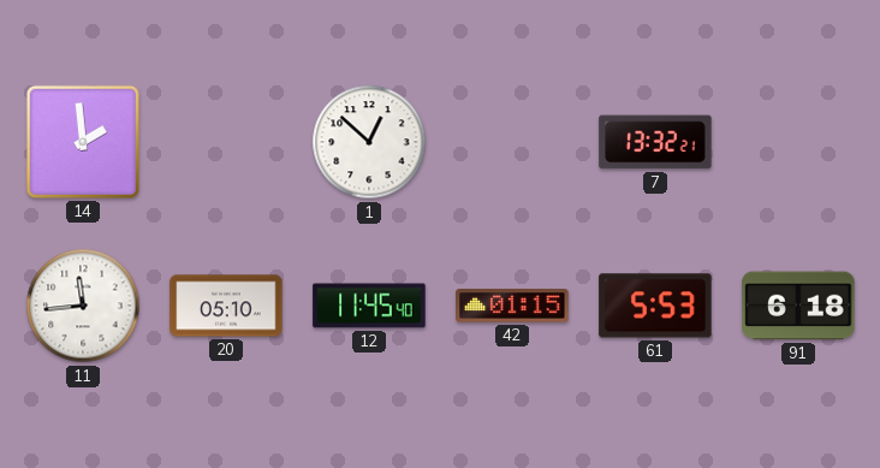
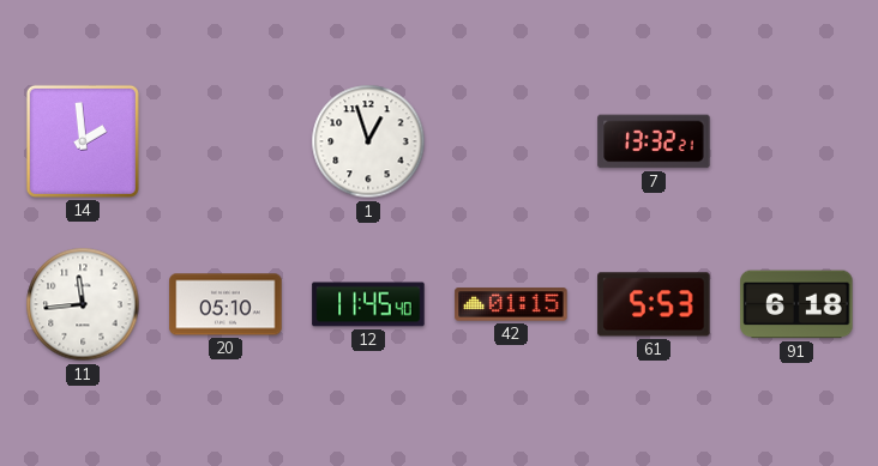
1: 12:52 -> 12:57
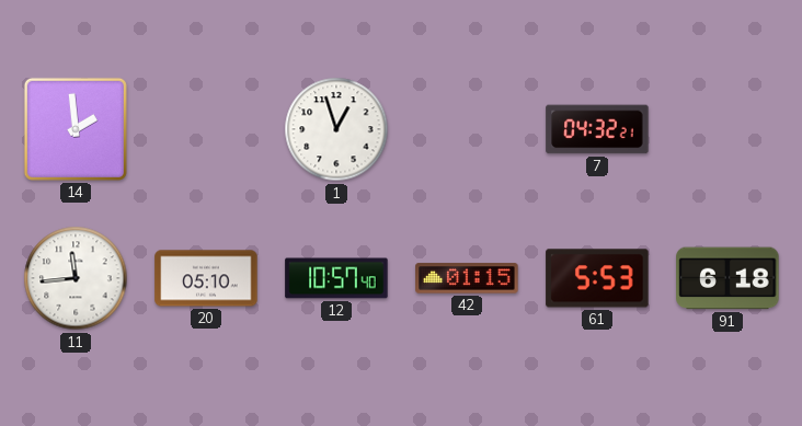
7: 13:32 -> 04:32
12: 11:45 -> 10:57
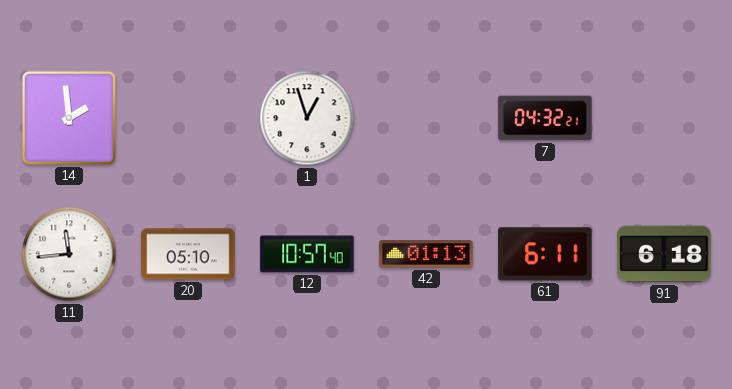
42: 01:15 -> 01:13
61: 5:53 -> 6:11
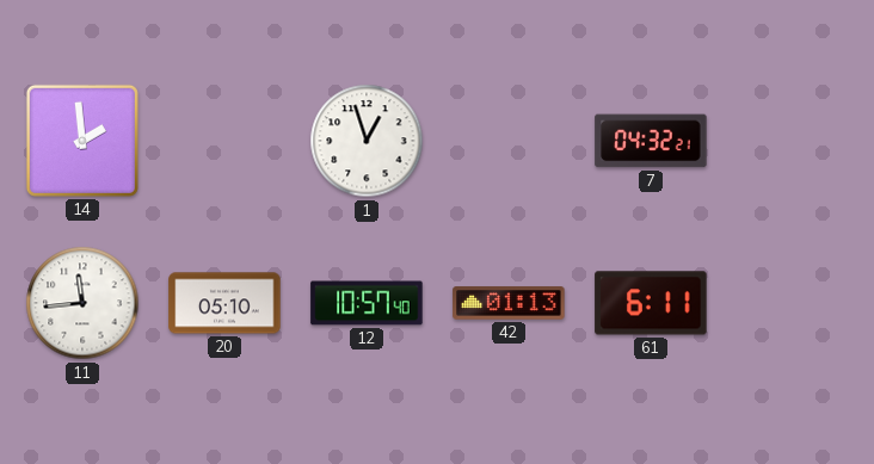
91: 6:18 -> none
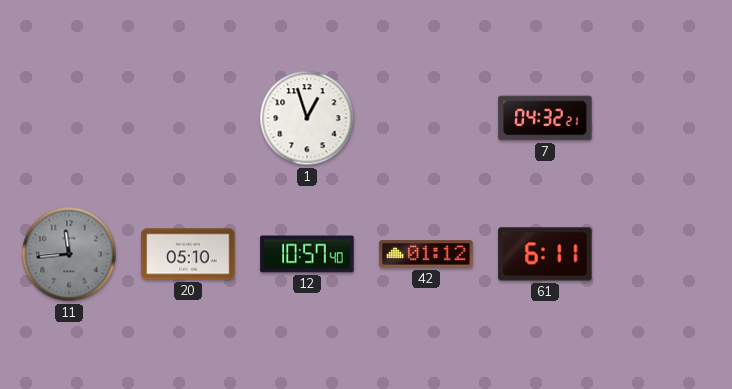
14: 1:59 -> none
11 dial: white -> grey
42: 01:13 -> 01:12
